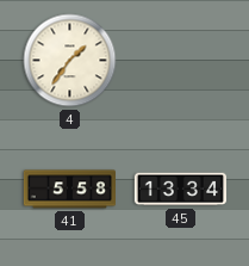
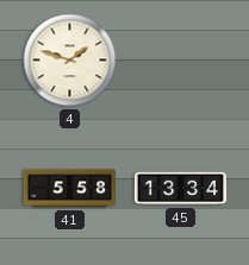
4: 1:36 -> 1:48
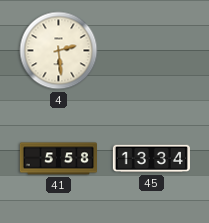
4: 1:48 -> 2:29
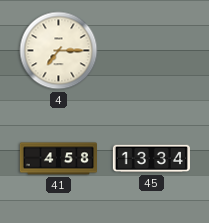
4: 2:29 -> 7:15
41: 5:58 -> 4:58
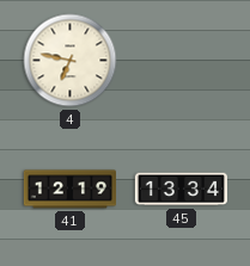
4: 7:15 -> 6:47
41: 4:58 -> 12:19
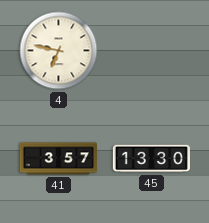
41: 12:19 -> 3:57
45: 13:34 -> 13:30
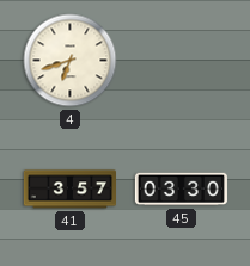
4: 6:47 -> 6:42
45: 13:30 -> 03:30
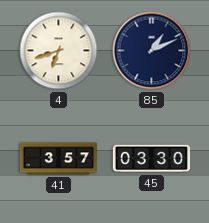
85: none -> 1:11
